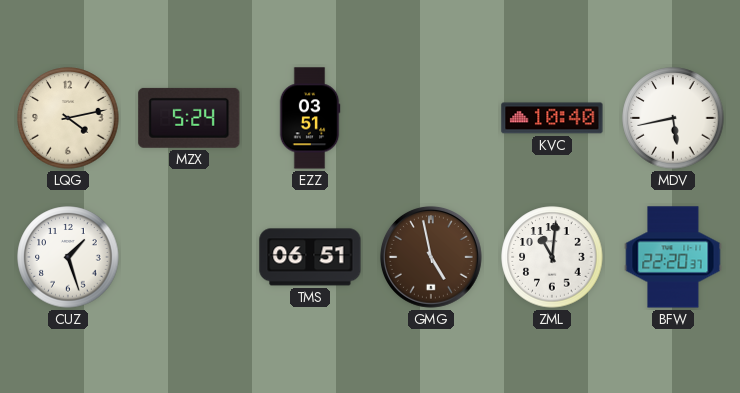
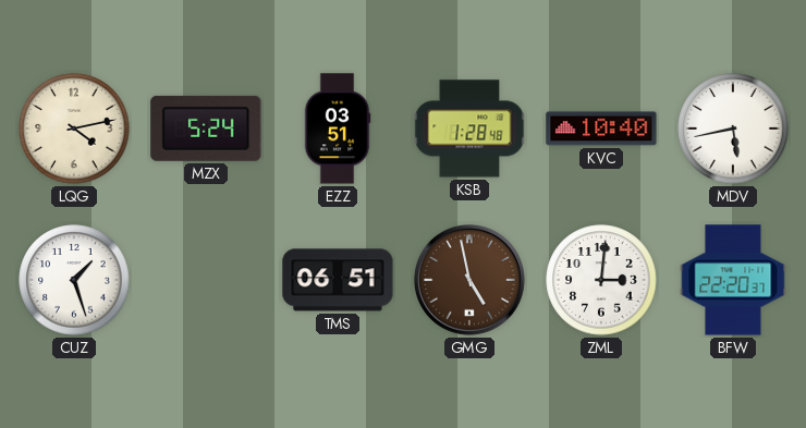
KSB: none -> 1:28
ZML: 11:01 -> 3:01
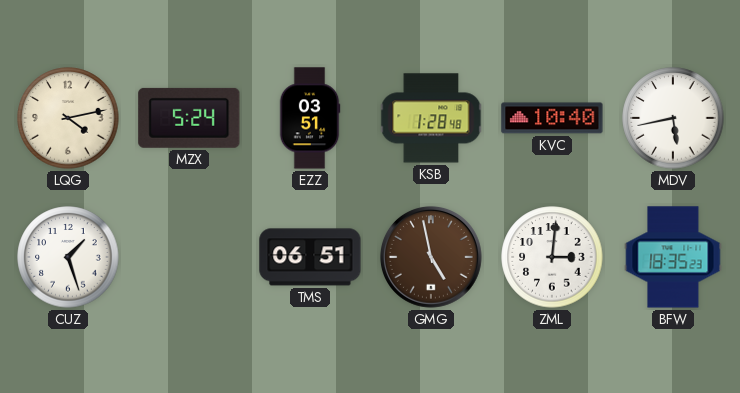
BFW: 22:20 -> 18:35
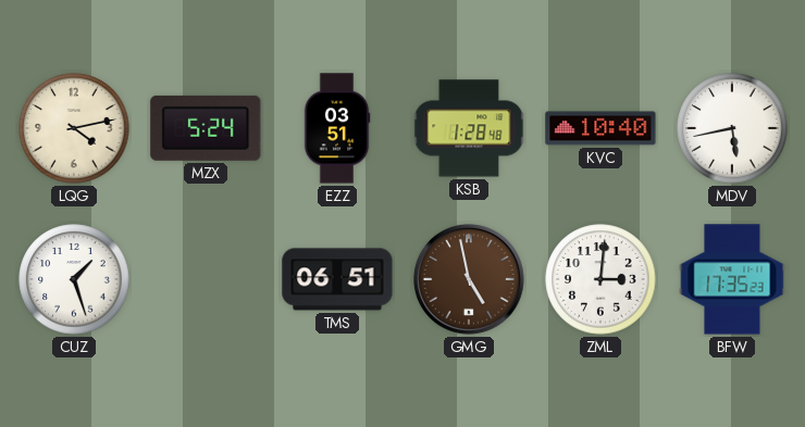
BFW: 18:35 -> 17:35
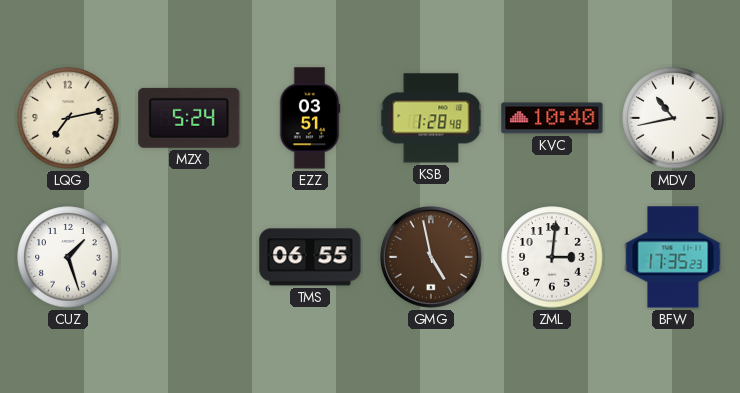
LQG: 4:13 -> 7:13
MDV: 5:43 -> 10:43
TMS: 06:51 -> 06:55
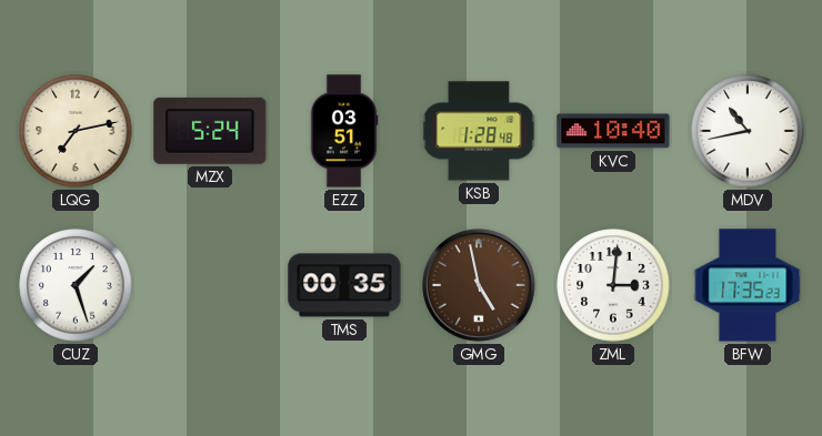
TMS: 06:55 -> 00:35
